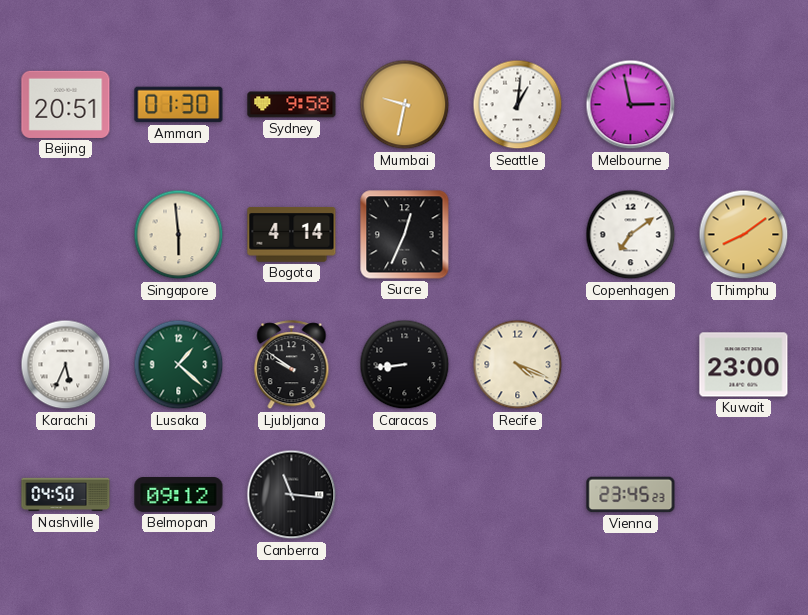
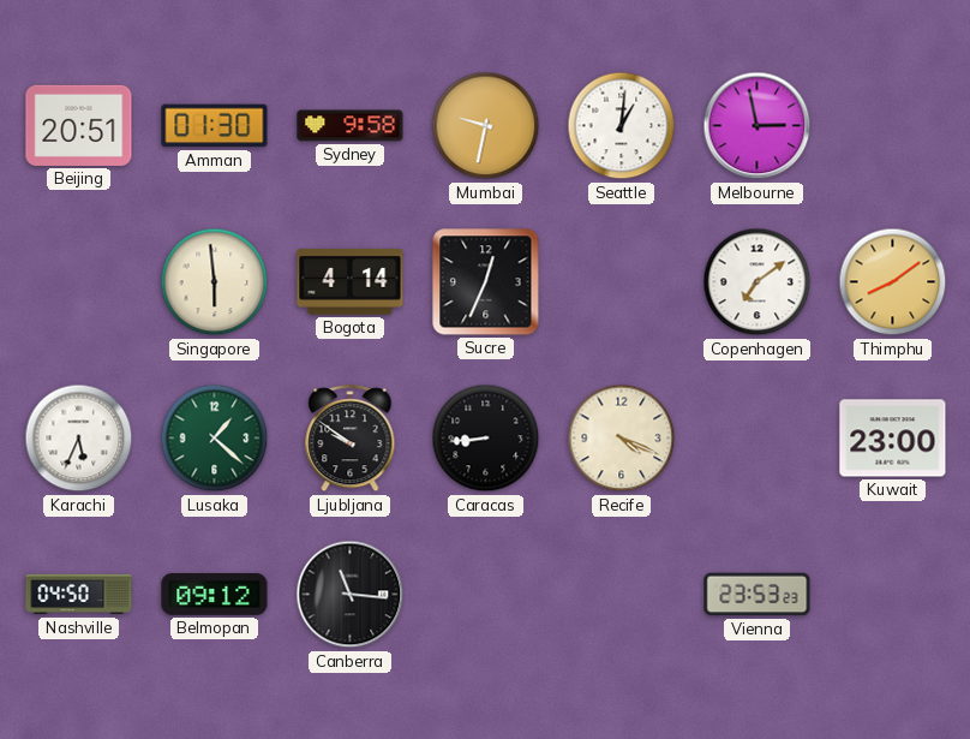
Vienna: 23:45 -> 23:53
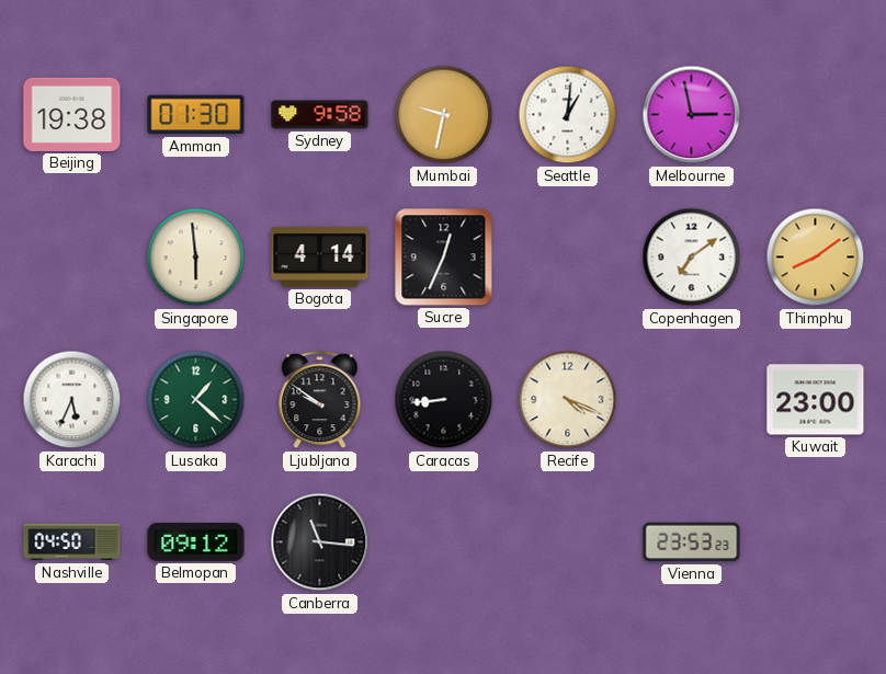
Beijing: 20:51 -> 19:38
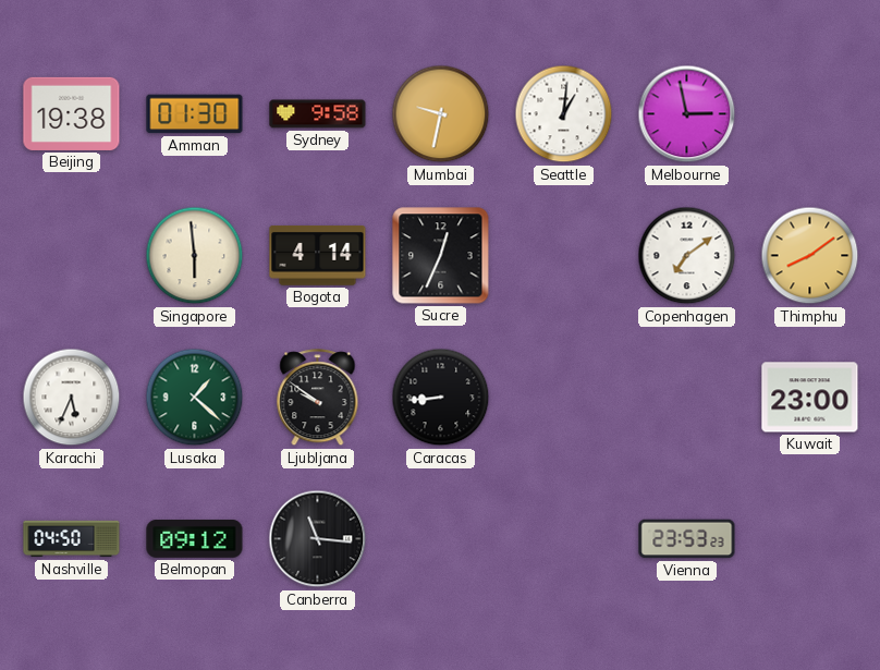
Recife: 4:19 -> none
